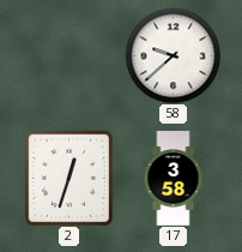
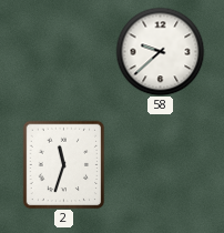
2: 12:33 -> 11:33
17: 3:58 -> none
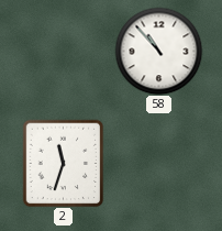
58: 9:38 -> 10:53
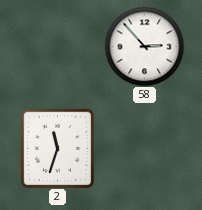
58: 10:53 -> 2:53
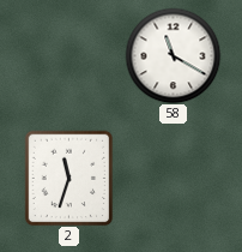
58: 2:53 -> 11:20
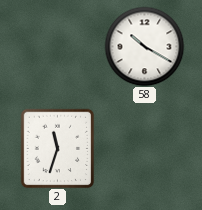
58: 11:20 -> 10:20
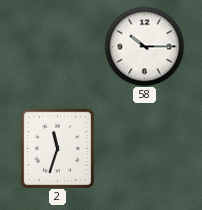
58: 10:20 -> 10:15
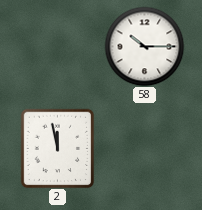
2: 11:33 -> 11:58
